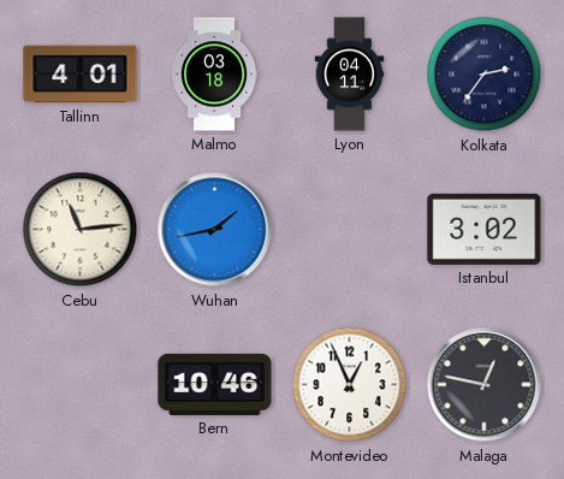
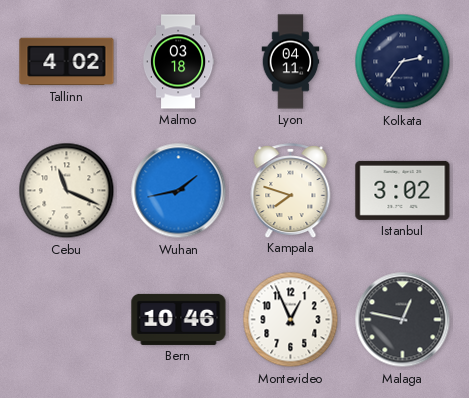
Tallinn: 4:01 -> 4:02
Cebu: 11:14 -> 11:19
Kampala: none -> 7:48
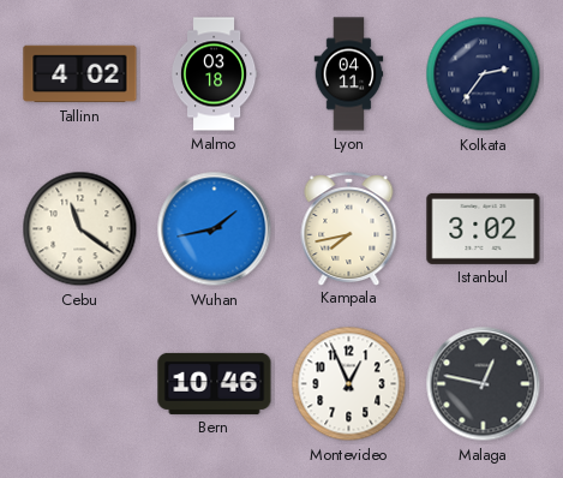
Cebu: 11:19 -> 11:21
Kampala: 7:48 -> 7:43
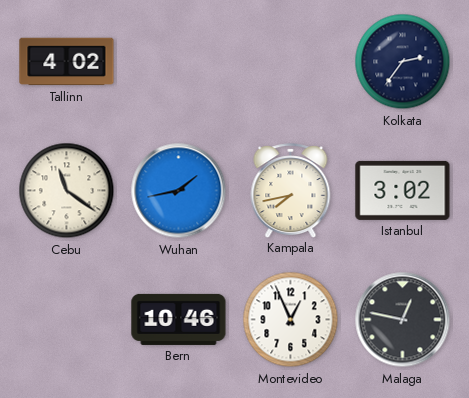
Malmo: 03:18 -> none
Lyon: 04:11 -> none
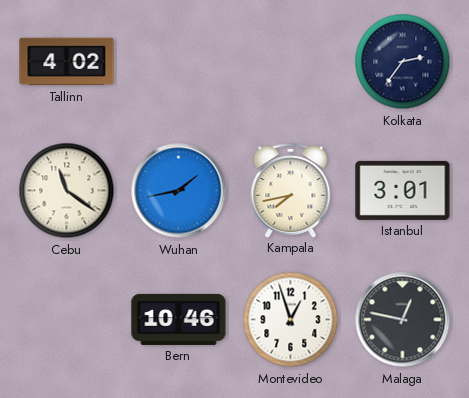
Istanbul: 3:02 -> 3:01
Montevideo: 12:56 -> 12:57
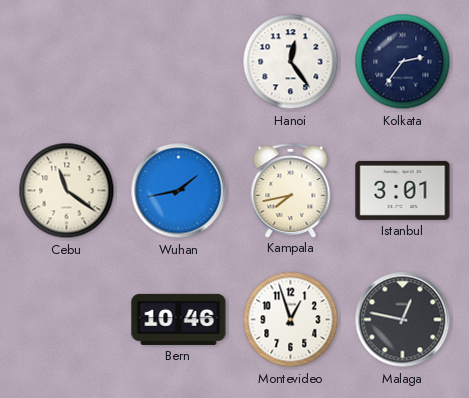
Tallinn: 4:02 -> none
Hanoi: none -> 12:24
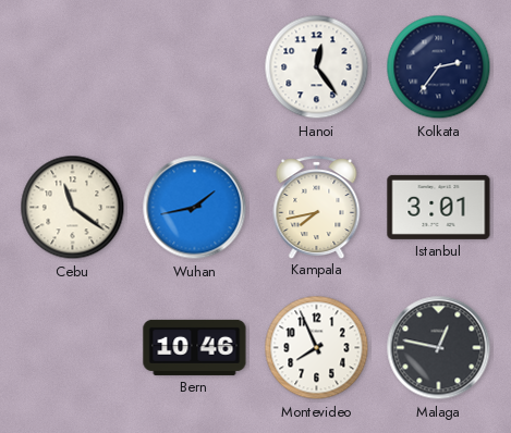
Montevideo: 12:57 -> 7:56
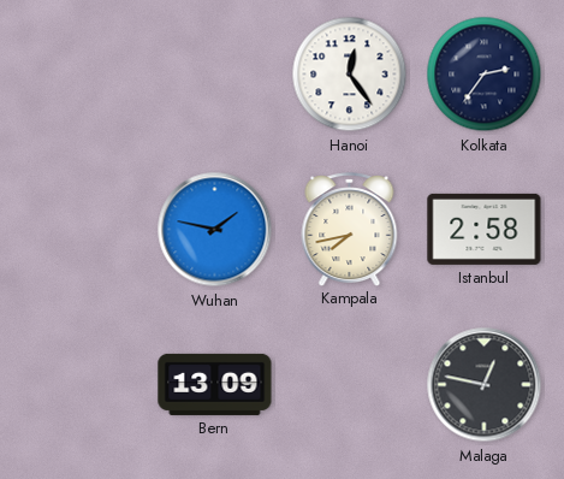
Cebu: 11:21 -> none
Wuhan: 1:43 -> 1:47
Istanbul: 3:01 -> 2:58
Bern: 10:46 -> 13:09
Montevideo: 7:56 -> none
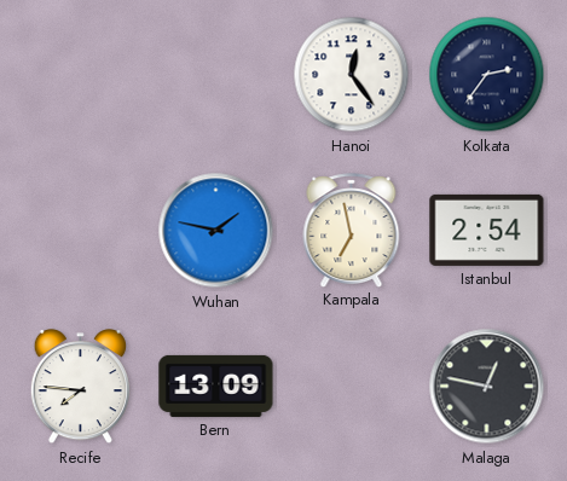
Kampala: 7:43 -> 6:58
Istanbul: 2:58 -> 2:54
Recife: none -> 7:46
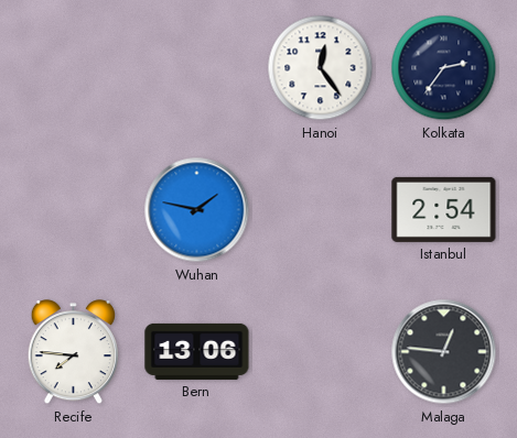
Kampala: 6:58 -> none
Bern: 13:09 -> 13:06
Malaga: 12:47 -> 12:46
